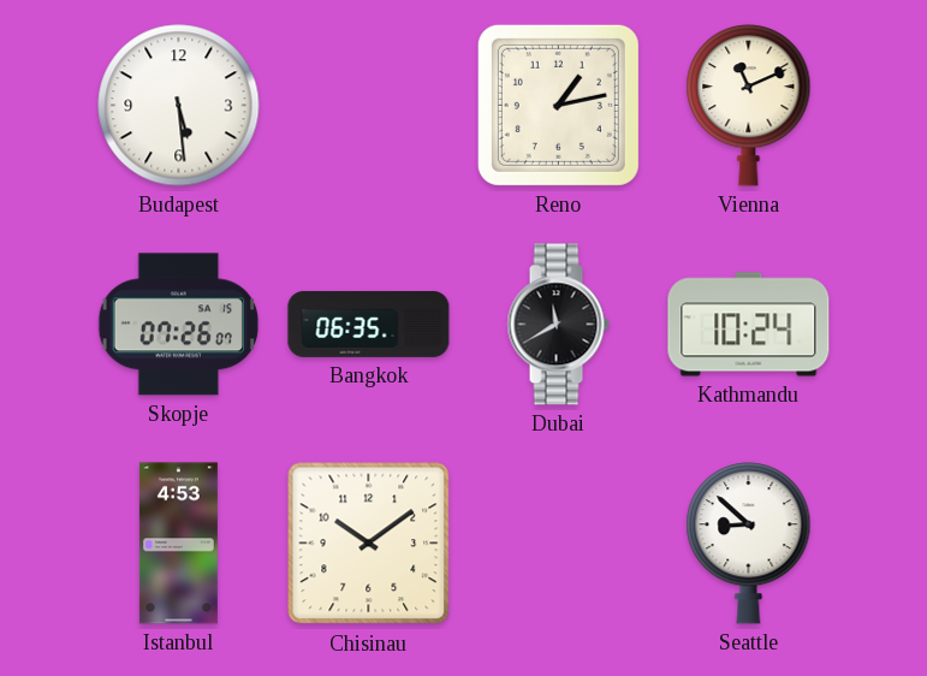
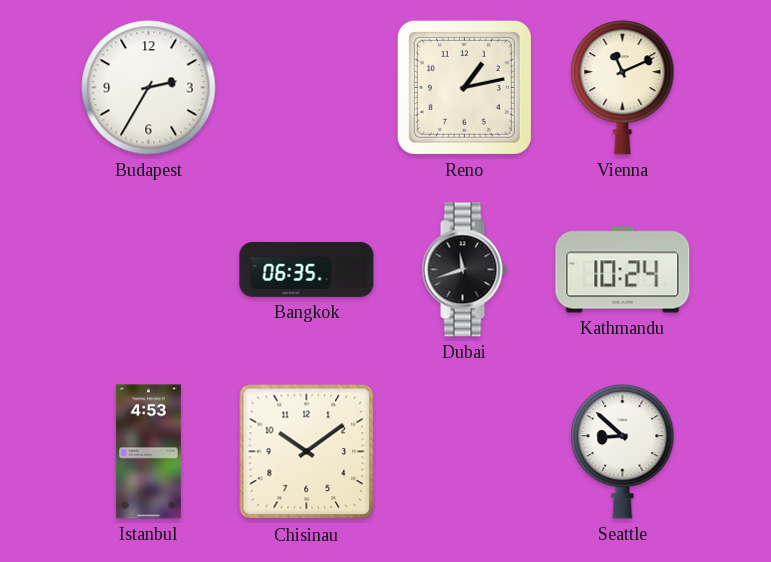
Budapest: 5:29 -> 2:35
Skopje: 07:26 -> none
Dubai: 11:40 -> 11:42
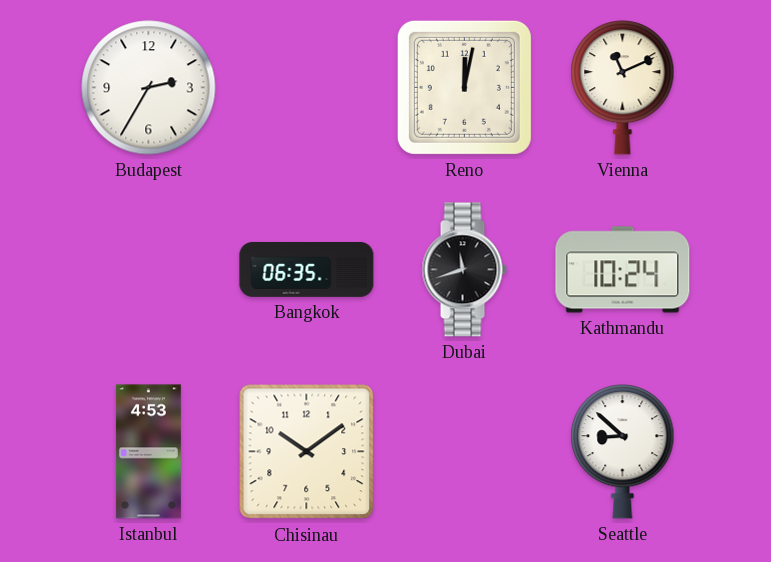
Reno: 1:13 -> 12:02
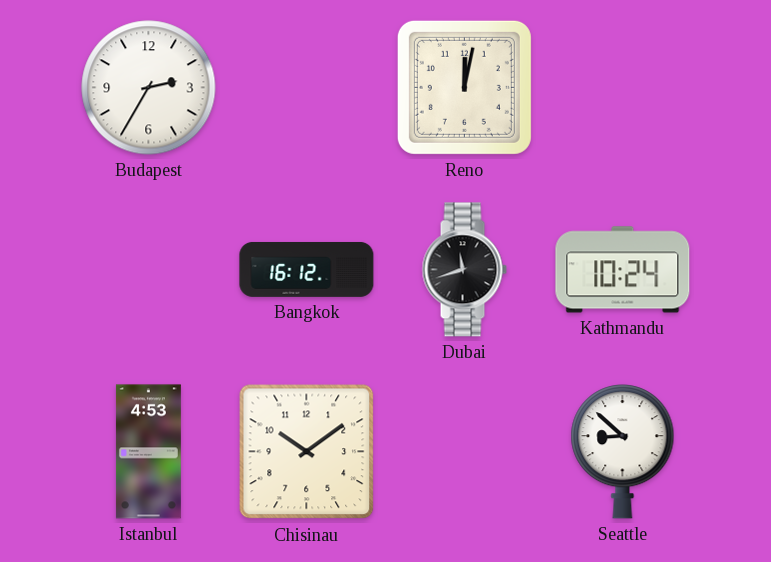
Vienna: 11:11 -> none
Bangkok: 06:35 -> 16:12
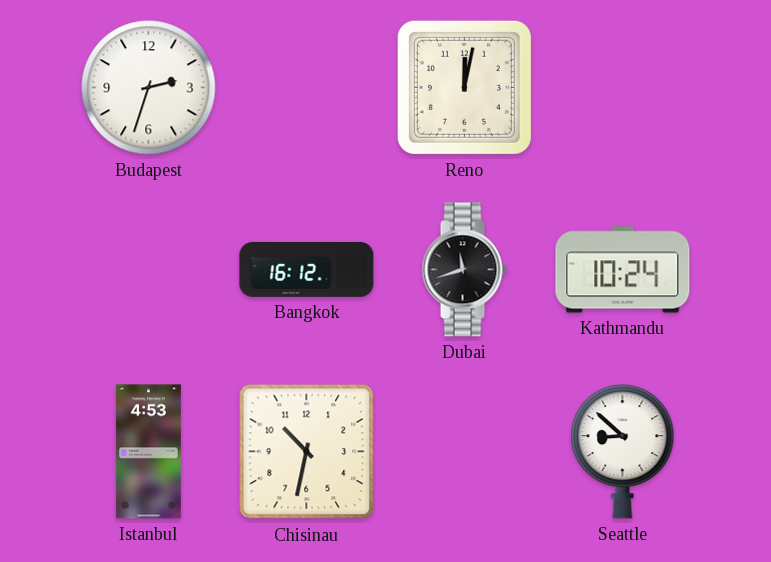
Budapest: 2:35 -> 2:33
Chisinau: 10:09 -> 10:32
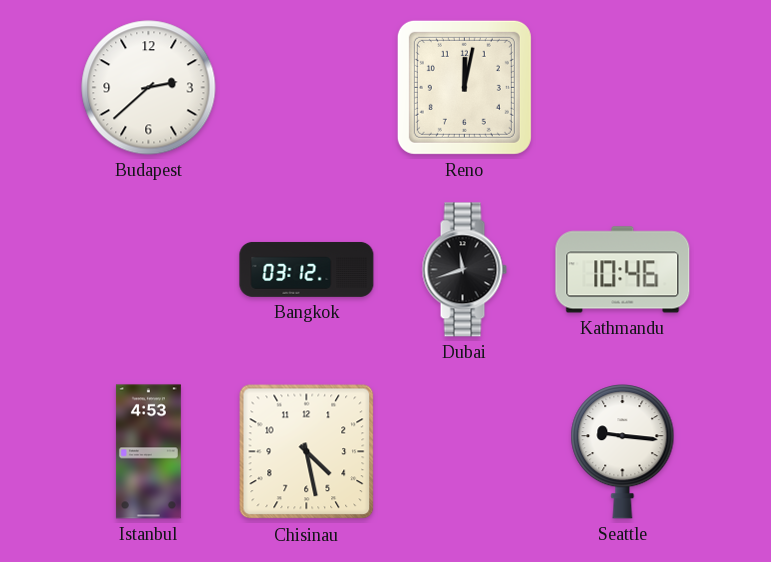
Budapest: 2:33 -> 2:38
Bangkok: 16:12 -> 03:12
Kathmandu: 10:24 -> 10:46
Chisinau: 10:32 -> 4:28
Seattle: 8:52 -> 9:16
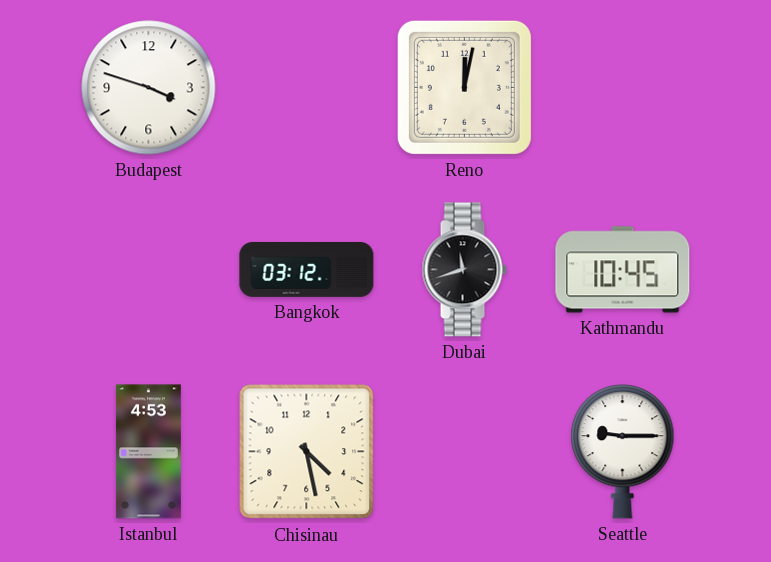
Budapest: 2:38 -> 3:48
Kathmandu: 10:46 -> 10:45
Seattle: 9:16 -> 9:15
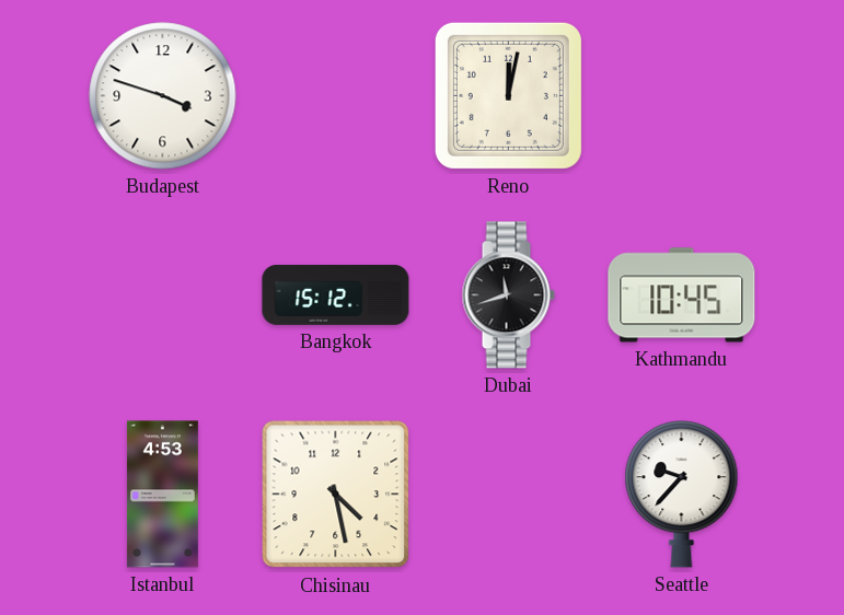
Bangkok: 03:12 -> 15:12
Seattle: 9:15 -> 9:37
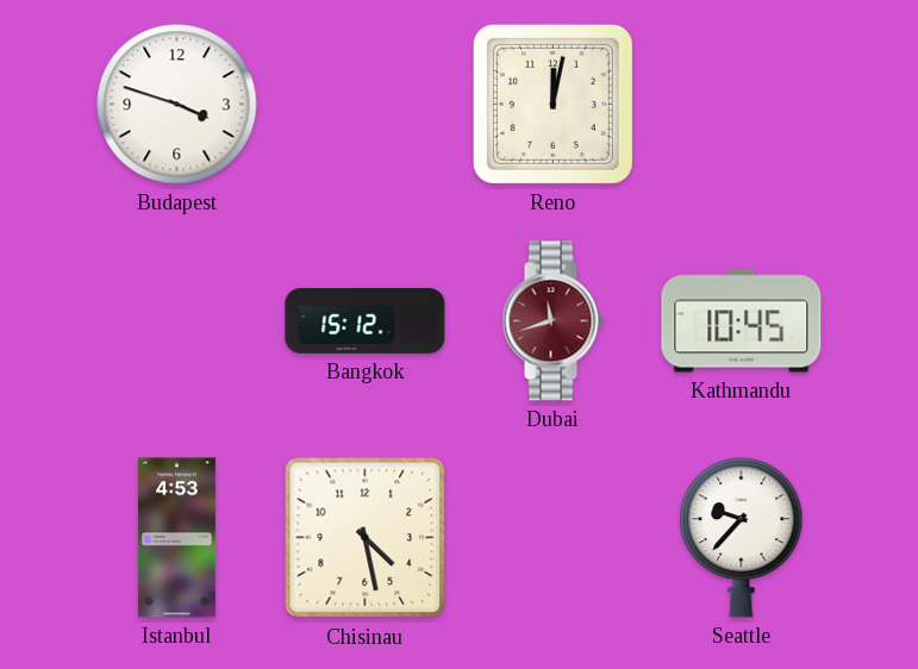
Dubai dial: black -> burgundy
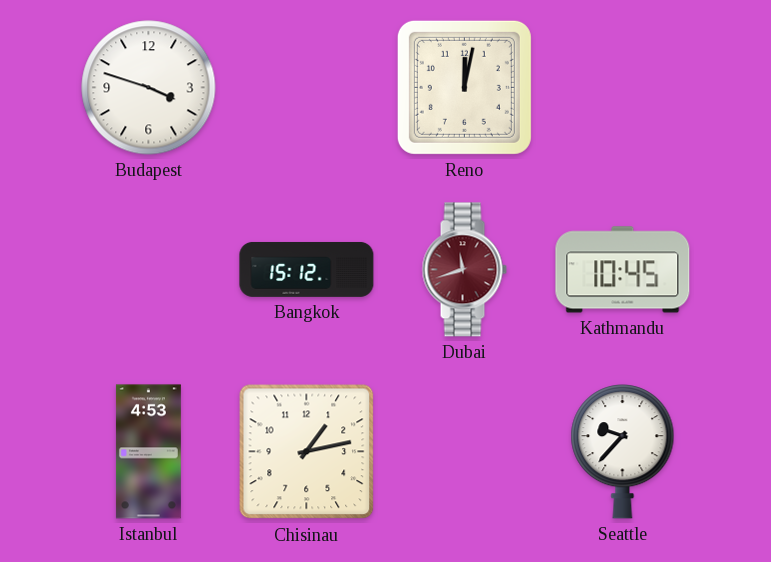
Chisinau: 4:28 -> 1:13
